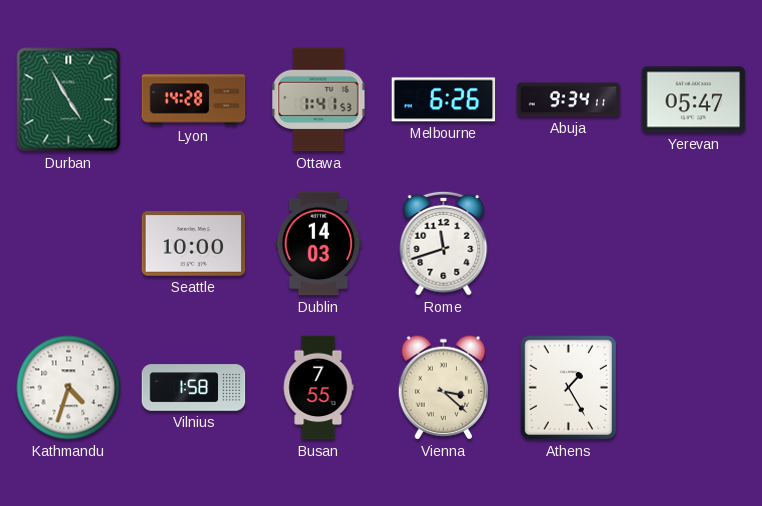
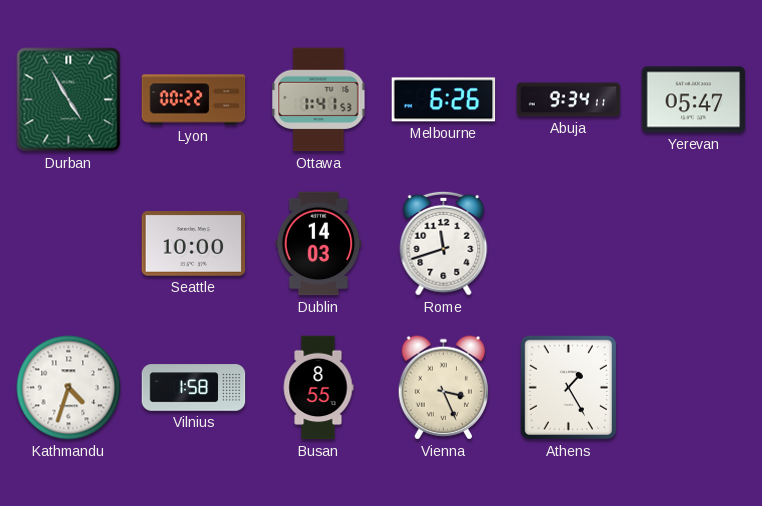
Lyon: 14:28 -> 00:22
Busan: 7:55 -> 8:55
Vienna: 3:22 -> 3:26
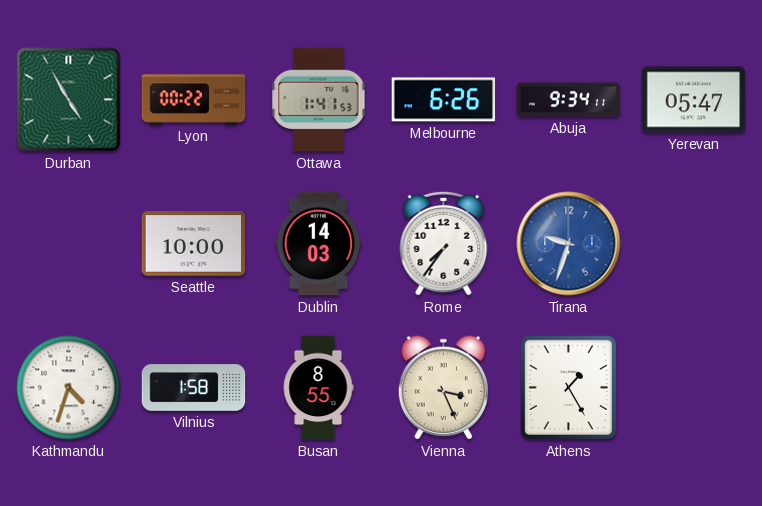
Rome: 11:42 -> 7:36
Tirana: none -> 9:33
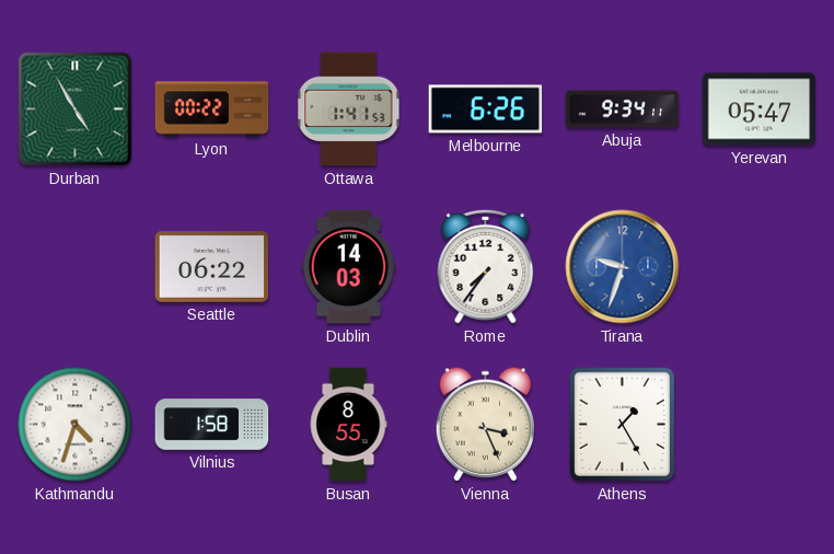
Seattle: 10:00 -> 06:22
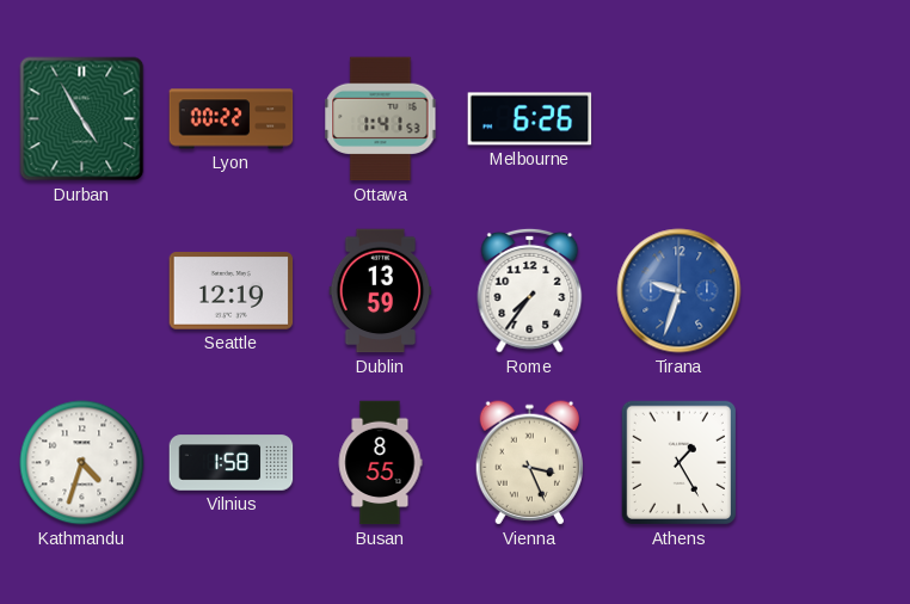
Abuja: 9:34 -> none
Yerevan: 05:47 -> none
Seattle: 06:22 -> 12:19
Dublin: 14:03 -> 13:59
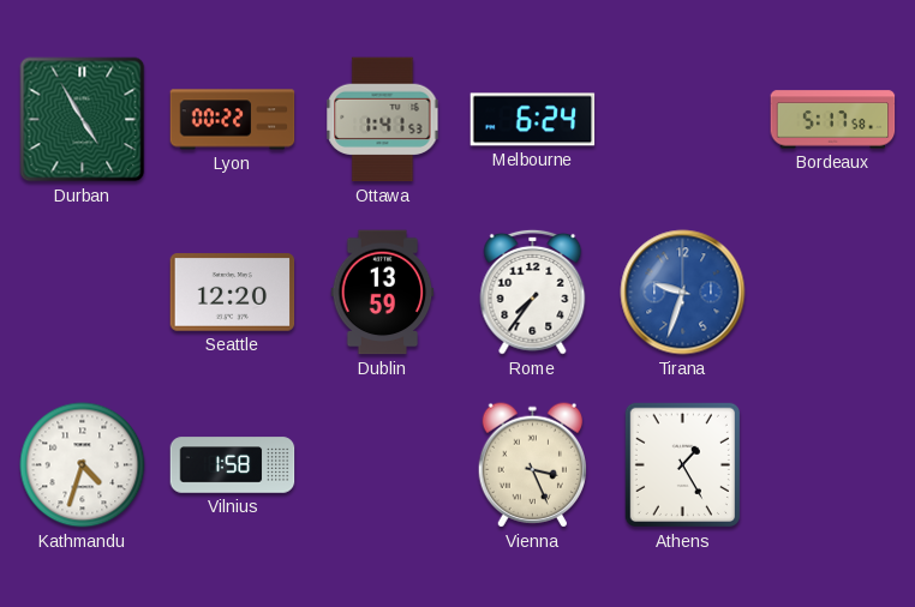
Melbourne: 6:26 -> 6:24
Bordeaux: none -> 5:17
Seattle: 12:19 -> 12:20
Busan: 8:55 -> none
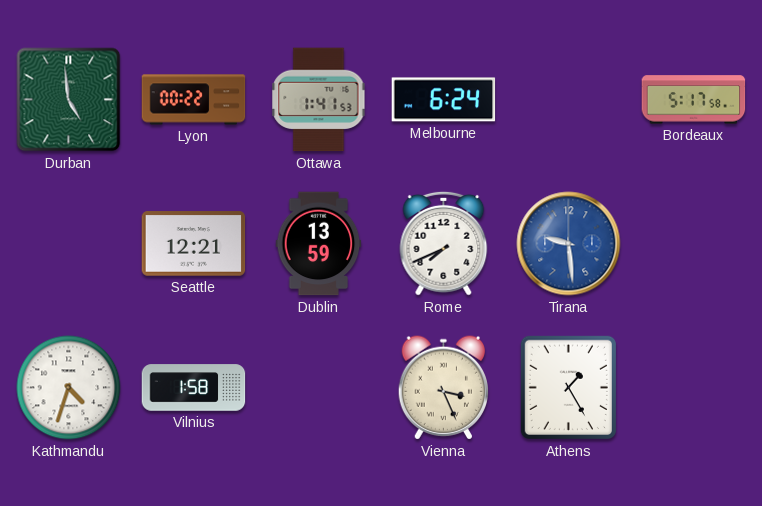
Durban: 4:55 -> 4:59
Seattle: 12:20 -> 12:21
Rome: 7:36 -> 7:41
Tirana: 9:33 -> 9:29
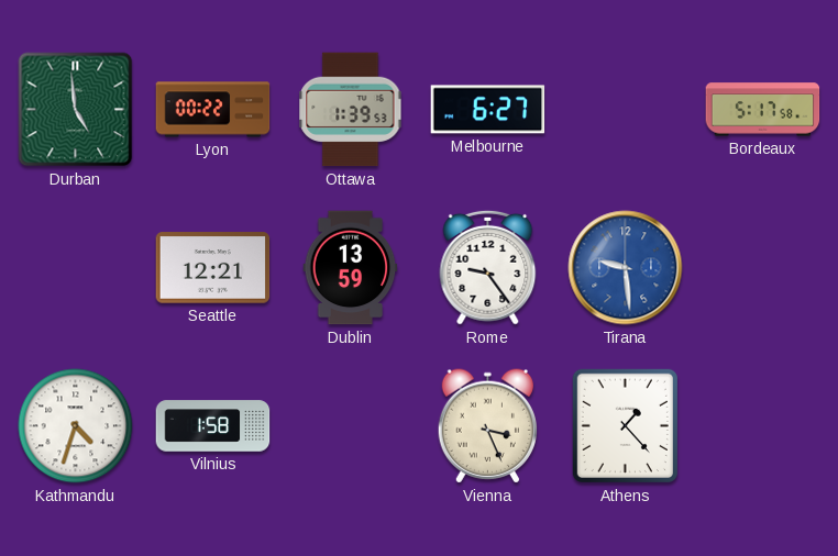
Ottawa: 1:41 -> 1:39
Melbourne: 6:24 -> 6:27
Rome: 7:41 -> 9:24
Athens: 1:25 -> 1:23
